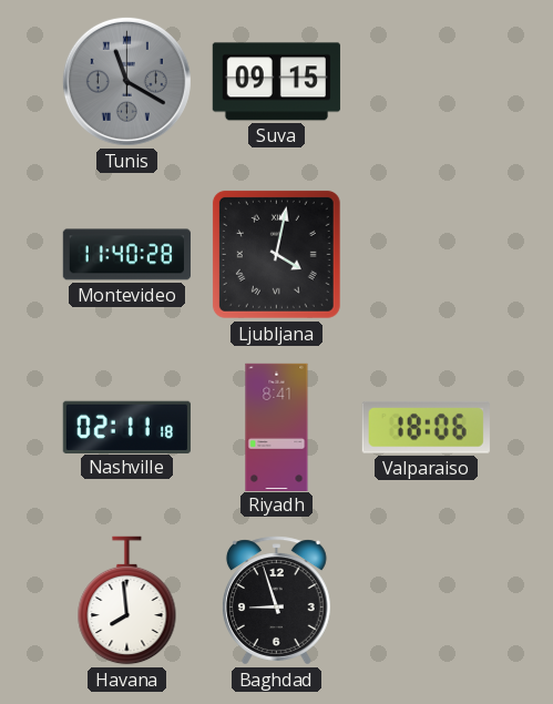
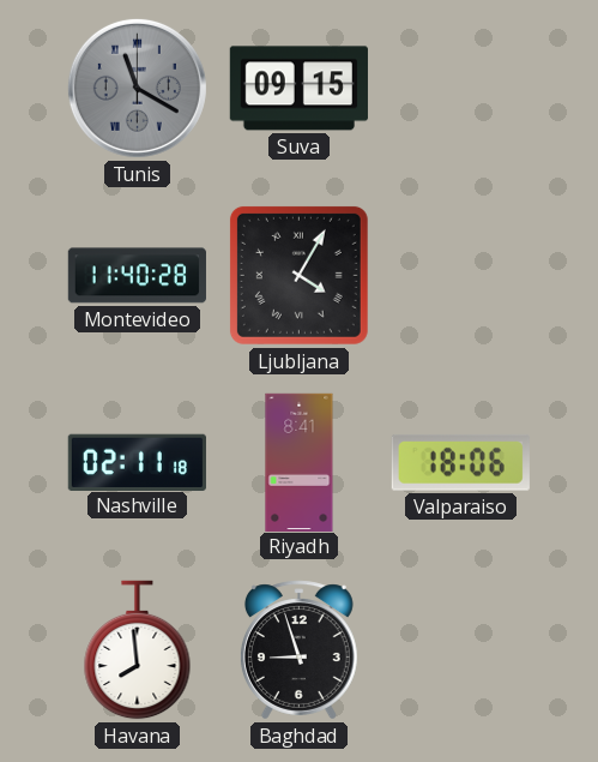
Ljubljana: 4:02 -> 4:05
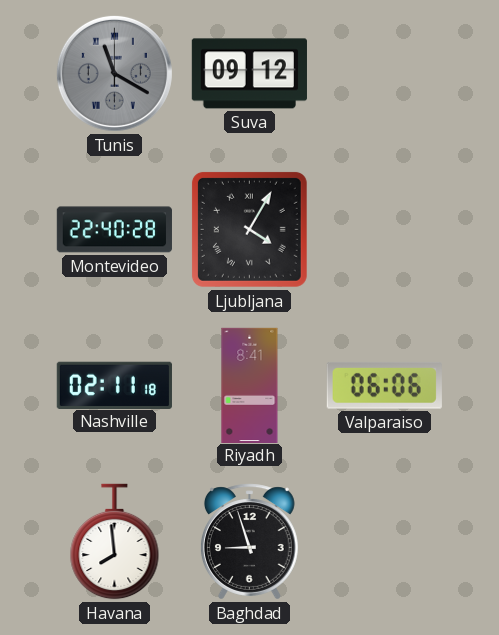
Suva: 09:15 -> 09:12
Montevideo: 11:40 -> 22:40
Valparaiso: 18:06 -> 06:06
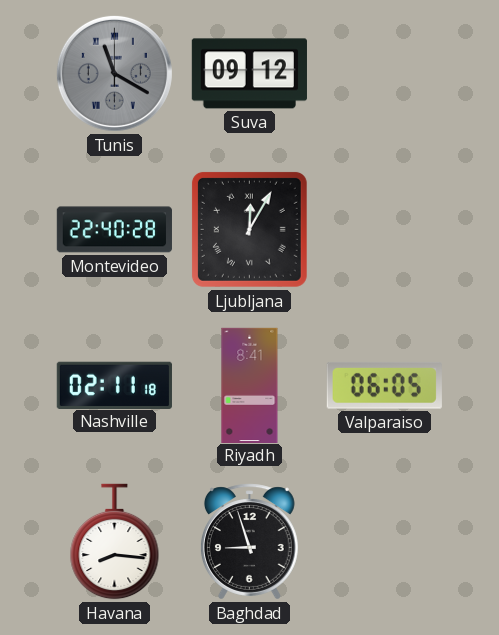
Ljubljana: 4:05 -> 12:05
Valparaiso: 06:06 -> 06:05
Havana: 7:59 -> 8:16
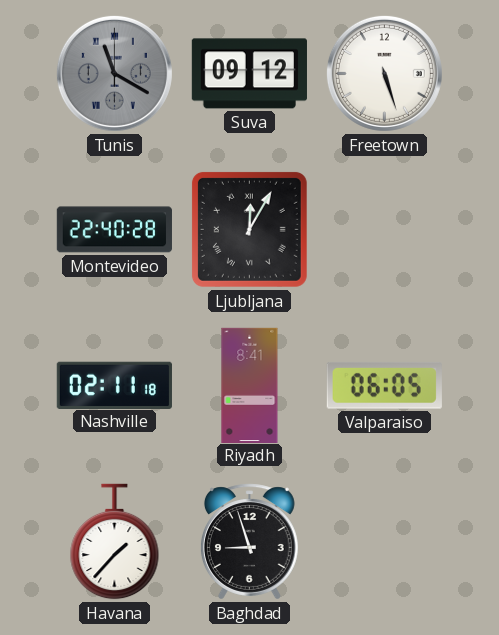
Freetown: none -> 5:27
Havana: 8:16 -> 1:37
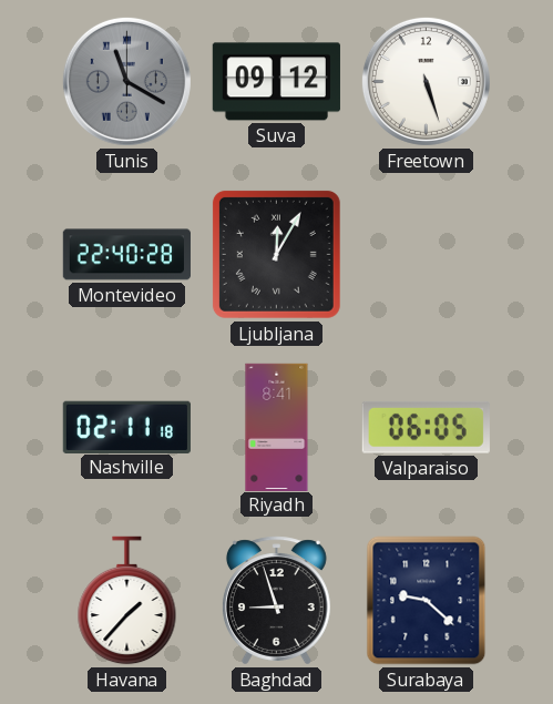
Surabaya: none -> 9:22
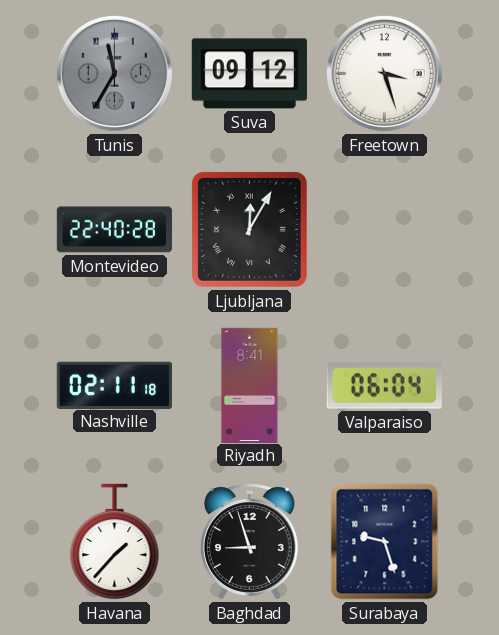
Tunis: 11:20 -> 11:35
Freetown: 5:27 -> 3:27
Valparaiso: 06:05 -> 06:04
Surabaya: 9:22 -> 9:27
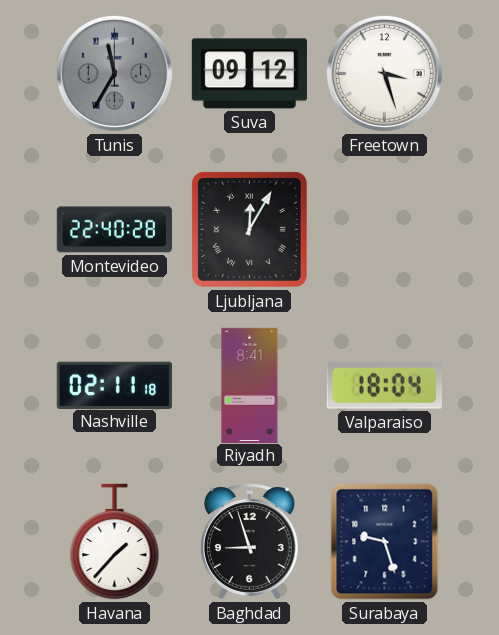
Valparaiso: 06:04 -> 18:04
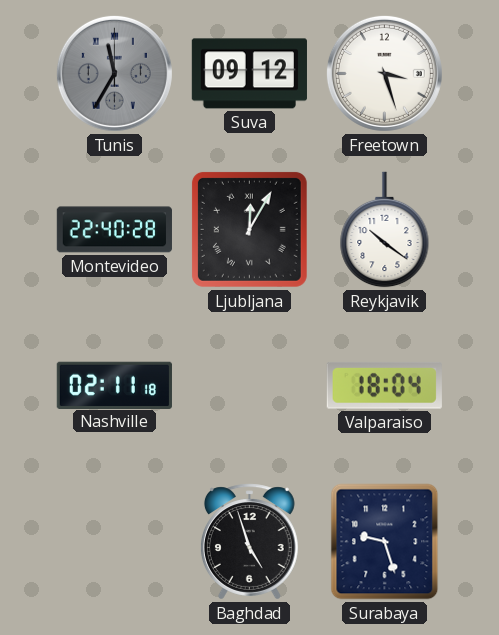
Reykjavik: none -> 10:21
Riyadh: 8:41 -> none
Havana: 1:37 -> none
Baghdad: 8:57 -> 4:57
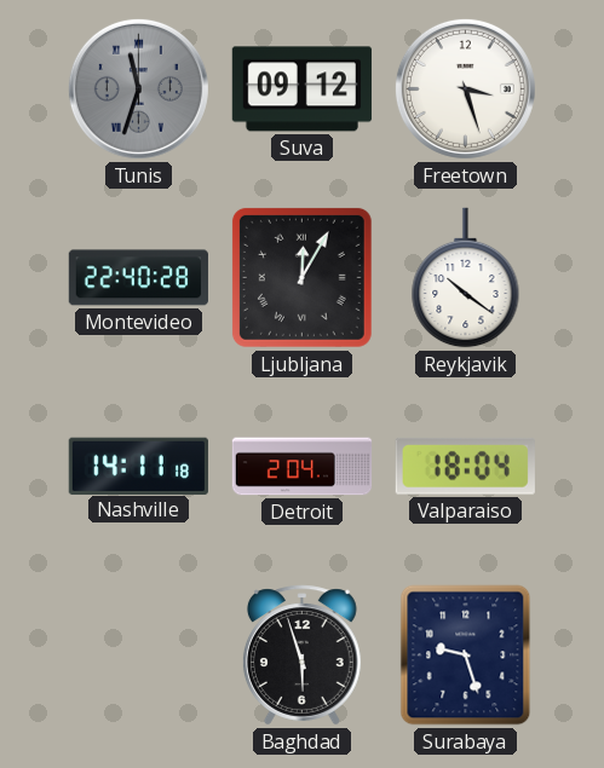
Tunis: 11:35 -> 11:33
Nashville: 02:11 -> 14:11
Detroit: none -> 2:04
Baghdad: 4:57 -> 5:57
